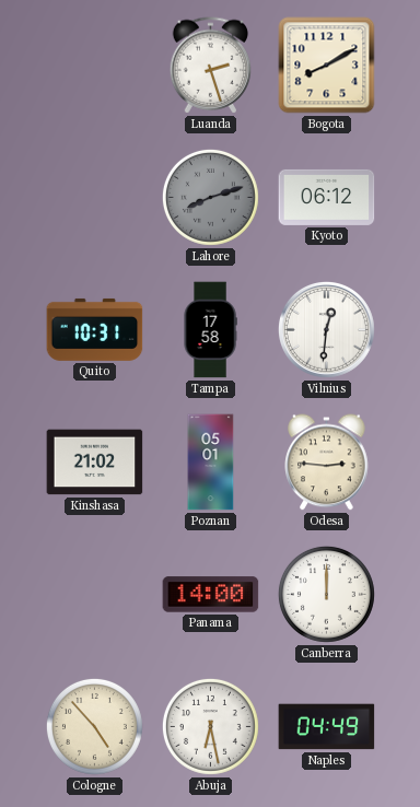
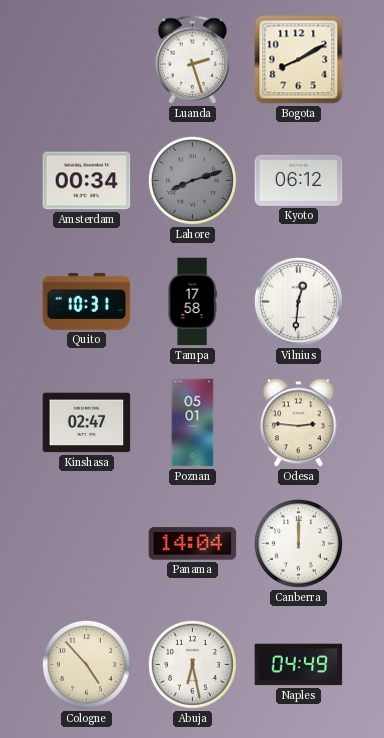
Amsterdam: none -> 00:34
Kinshasa: 21:02 -> 02:47
Panama: 14:00 -> 14:04
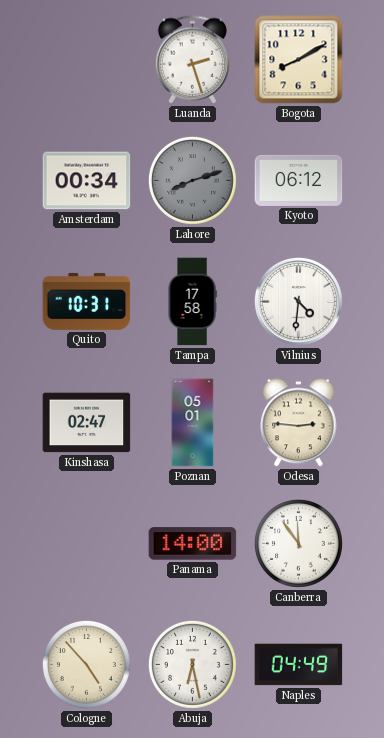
Vilnius: 12:31 -> 4:31
Panama: 14:04 -> 14:00
Canberra: 12:00 -> 11:54
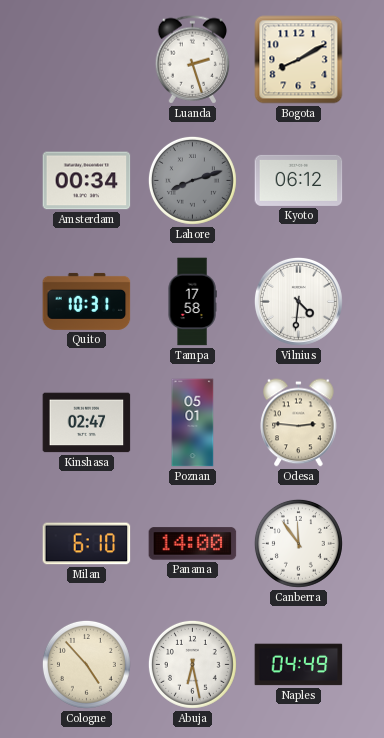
Milan: none -> 6:10
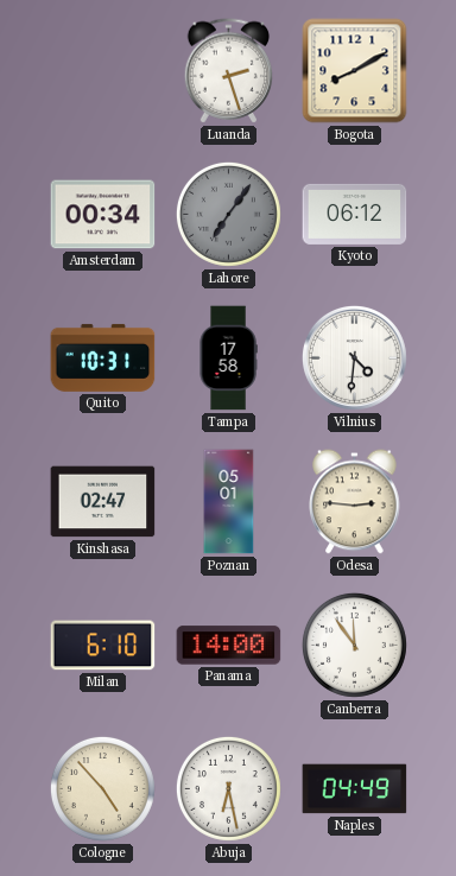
Lahore: 8:12 -> 7:06
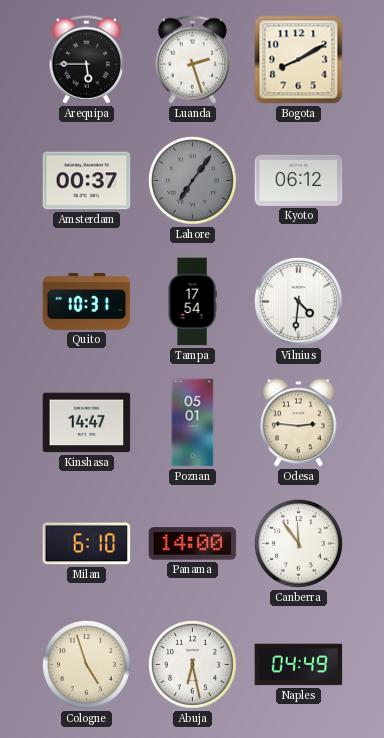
Arequipa: none -> 5:45
Amsterdam: 00:34 -> 00:37
Tampa: 17:58 -> 17:54
Kinshasa: 02:47 -> 14:47
Cologne: 4:53 -> 4:57
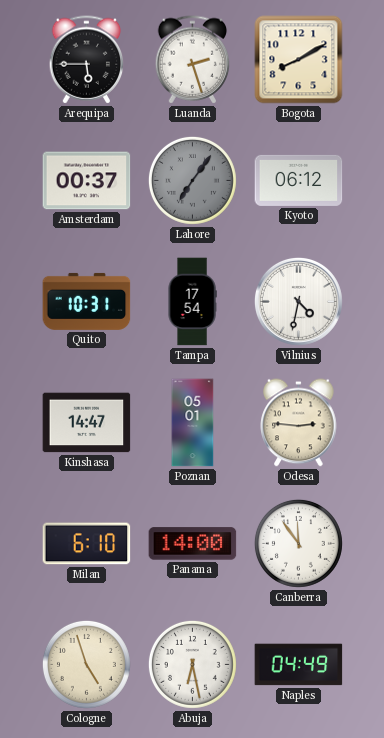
Vilnius: 4:31 -> 4:32
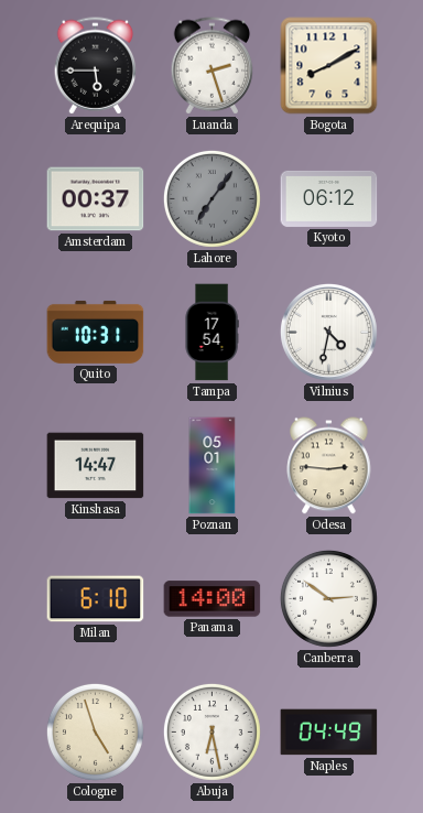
Canberra: 11:54 -> 2:51
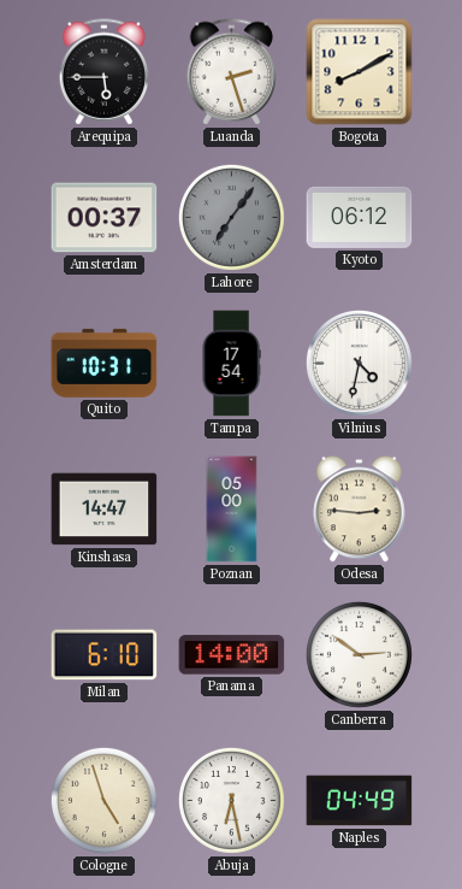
Poznan: 05:01 -> 05:00
